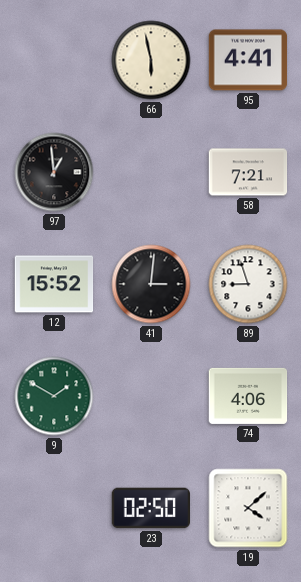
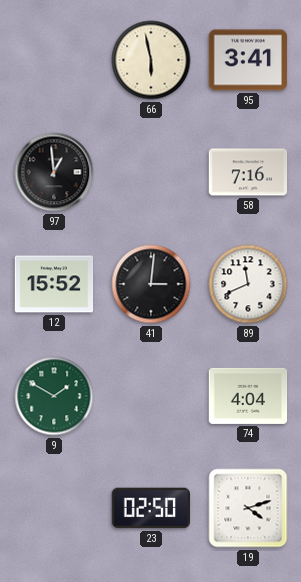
95: 4:41 -> 3:41
58: 7:21 -> 7:16
89: 8:57 -> 11:41
74: 4:06 -> 4:04
19: 4:08 -> 4:12
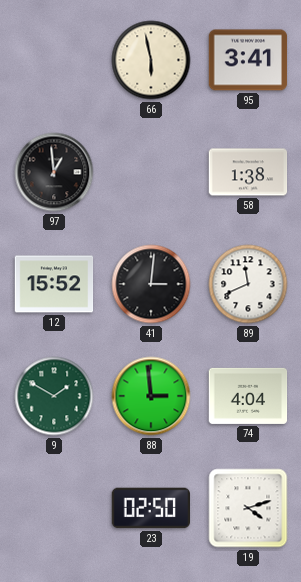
58: 7:16 -> 1:38
88: none -> 2:59
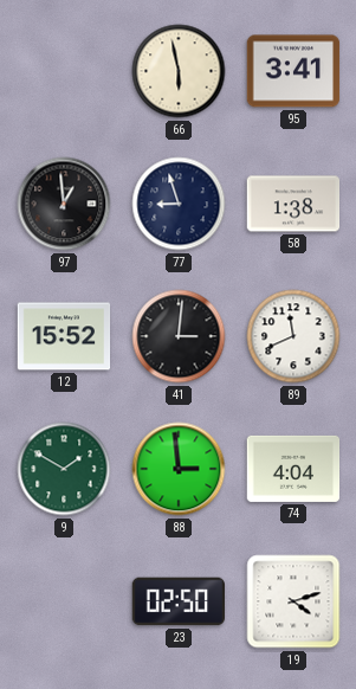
77: none -> 8:57
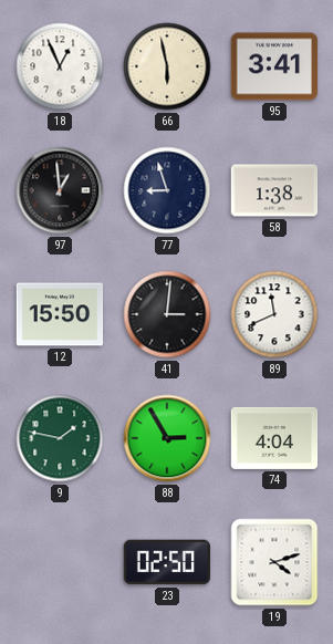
18: none -> 12:56
12: 15:52 -> 15:50
9: 1:50 -> 1:47
88: 2:59 -> 2:55
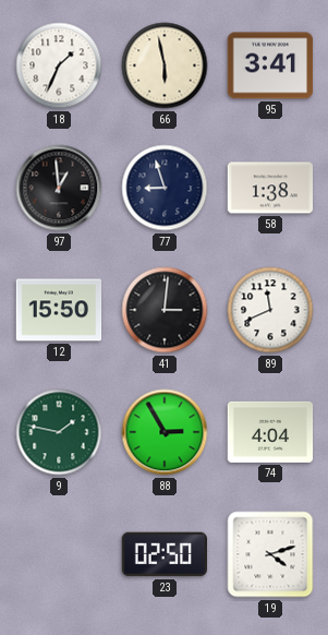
18: 12:56 -> 1:34
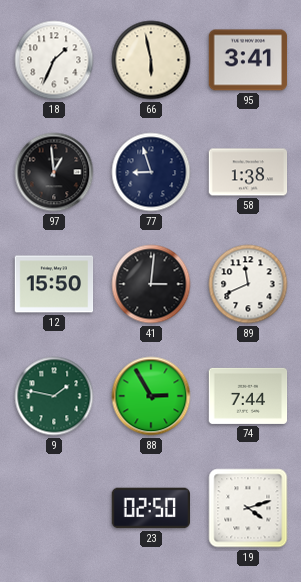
74: 4:04 -> 7:44
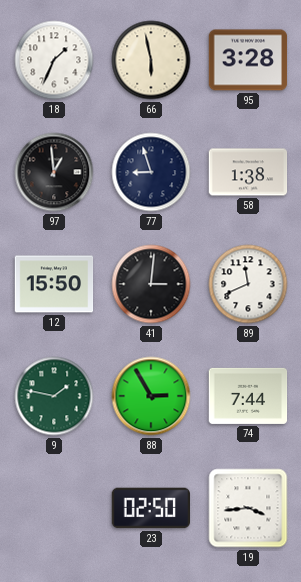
95: 3:41 -> 3:28
19: 4:12 -> 3:44
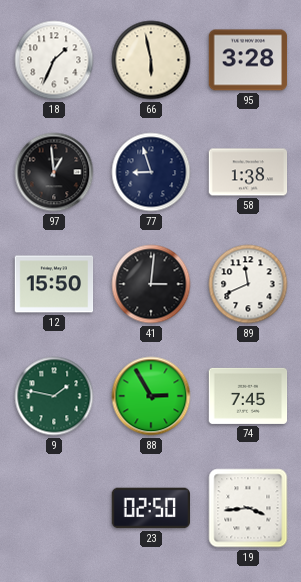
74: 7:44 -> 7:45
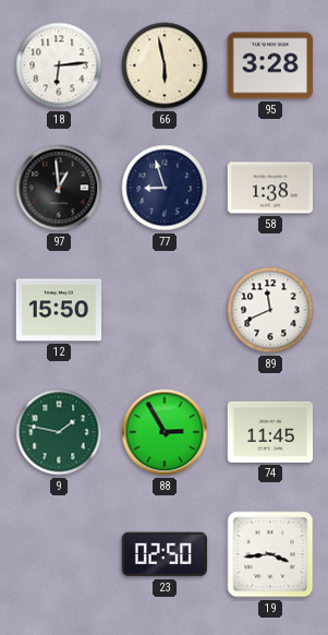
18: 1:34 -> 6:14
41: 3:01 -> none
74: 7:45 -> 11:45
